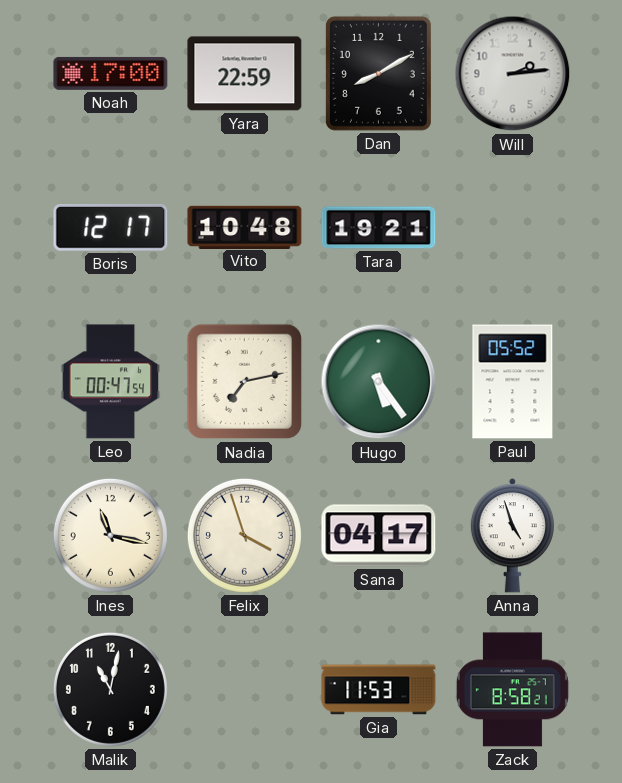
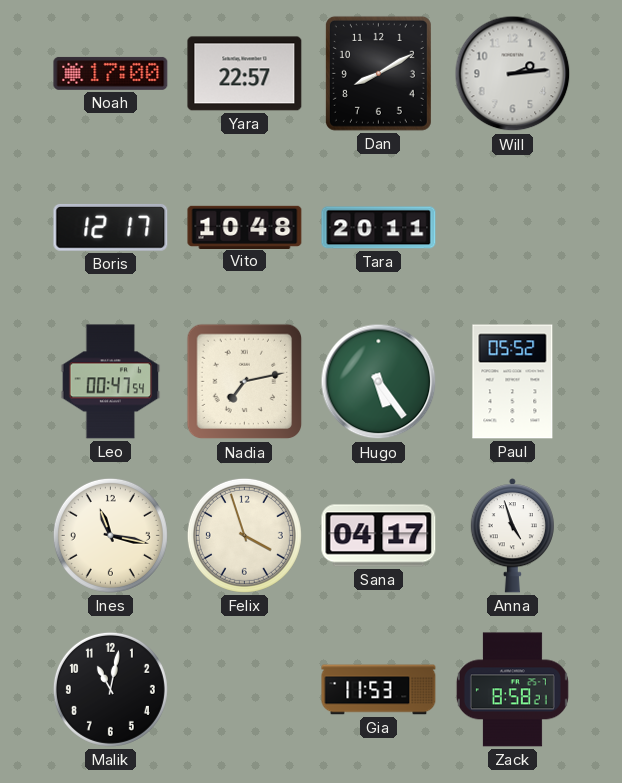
Yara: 22:59 -> 22:57
Tara: 19:21 -> 20:11
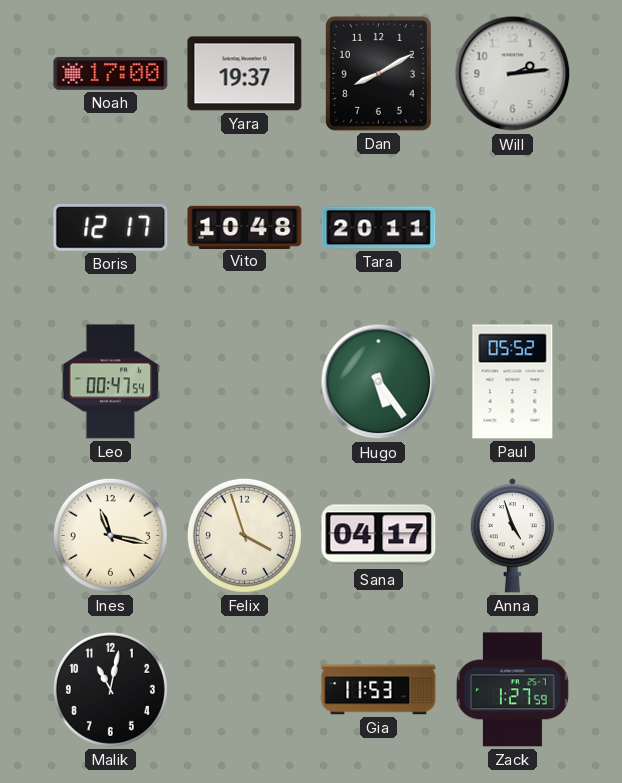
Yara: 22:57 -> 19:37
Nadia: 7:13 -> none
Zack: 8:58 -> 1:27
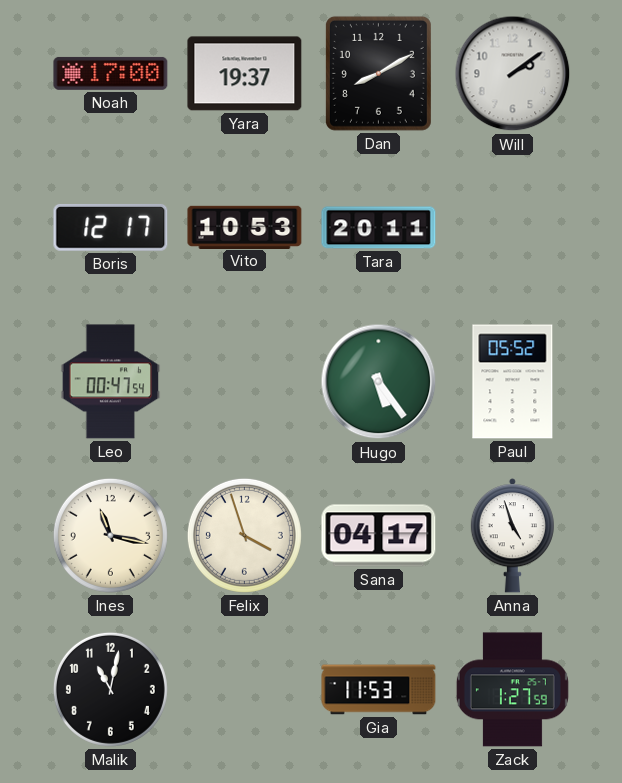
Will: 2:14 -> 2:09
Vito: 10:48 -> 10:53
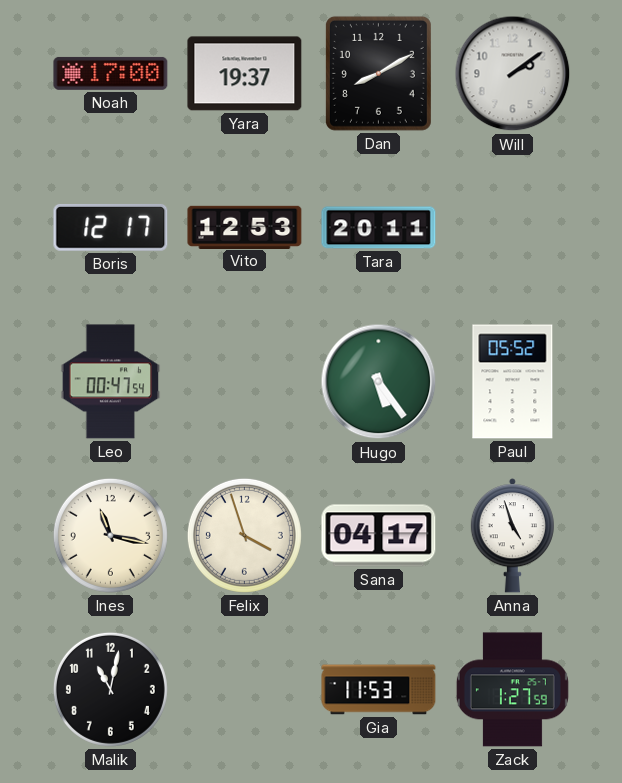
Vito: 10:53 -> 12:53
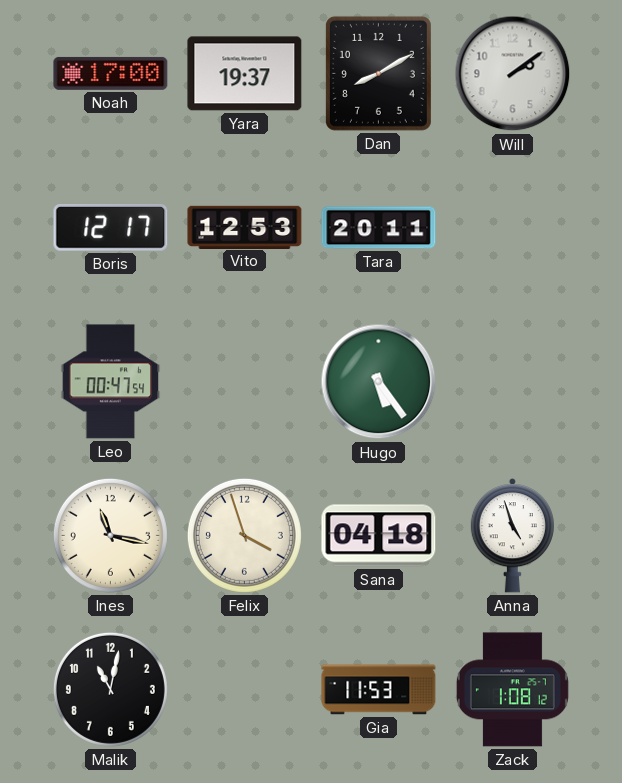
Paul: 05:52 -> none
Sana: 04:17 -> 04:18
Zack: 1:27 -> 1:08
